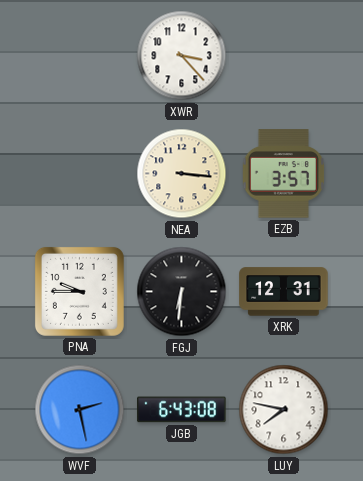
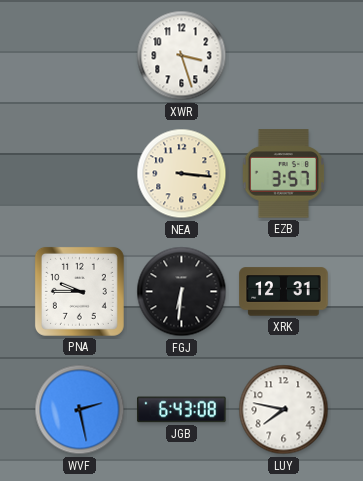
XWR: 3:23 -> 3:27
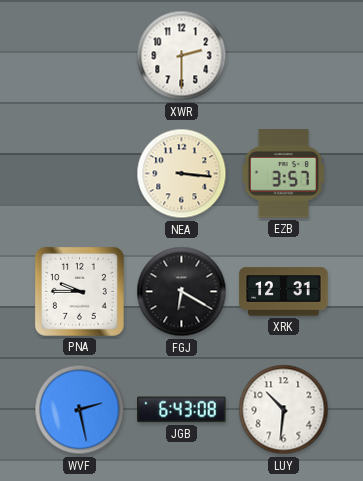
XWR: 3:27 -> 2:30
FGJ: 6:31 -> 6:20
LUY: 7:47 -> 10:31
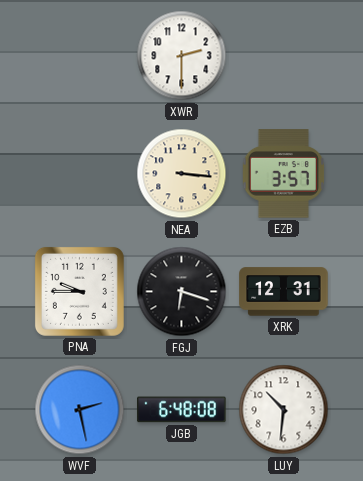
FGJ: 6:20 -> 6:18
JGB: 6:43 -> 6:48
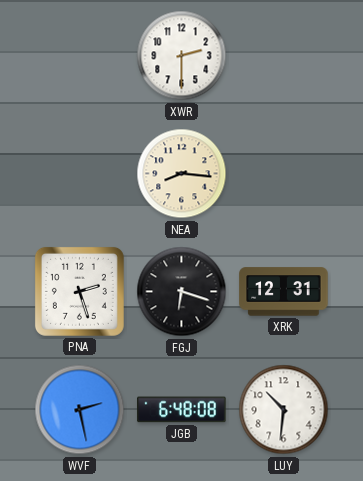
NEA: 3:16 -> 8:16
EZB: 3:57 -> none
PNA: 9:45 -> 2:27
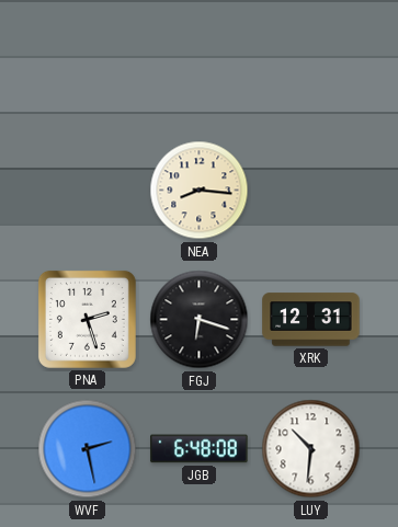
XWR: 2:30 -> none
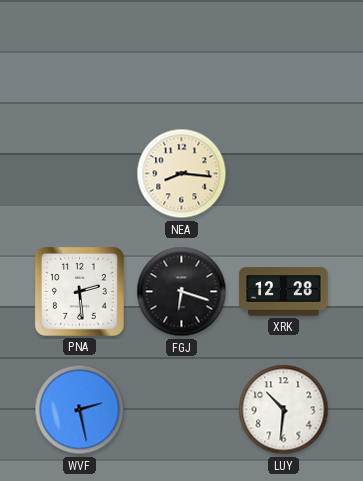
PNA: 2:27 -> 2:29
XRK: 12:31 -> 12:28
JGB: 6:48 -> none
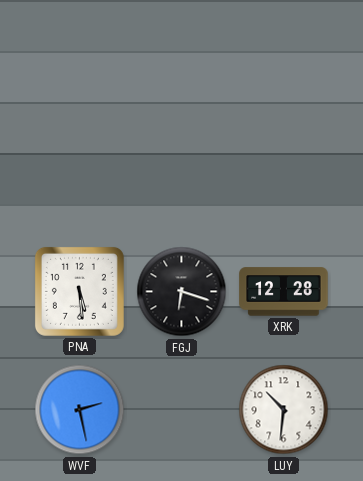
NEA: 8:16 -> none
PNA: 2:29 -> 5:29
